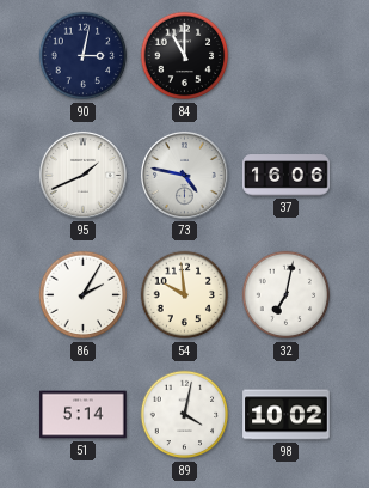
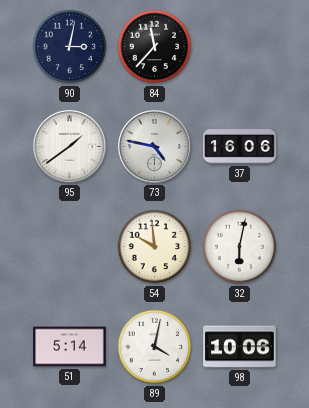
84: 11:00 -> 11:37
95: 1:41 -> 1:39
86: 2:05 -> none
32: 7:02 -> 6:02
98: 10:02 -> 10:06
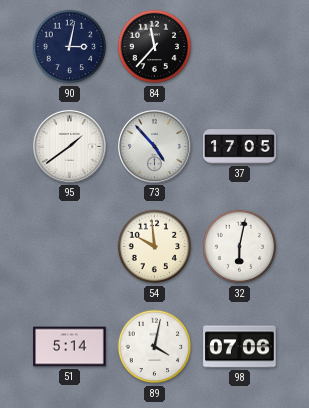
73: 4:47 -> 4:53
37: 16:06 -> 17:05
98: 10:06 -> 07:06
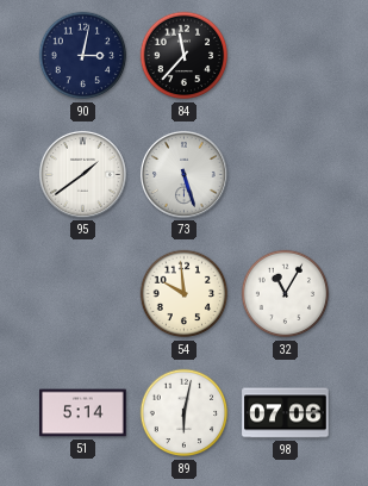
73: 4:53 -> 5:27
37: 17:05 -> none
32: 6:02 -> 11:05
89: 4:02 -> 6:02
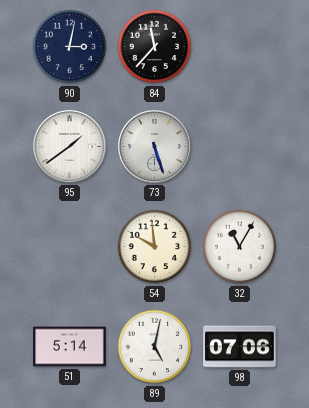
89: 6:02 -> 5:02
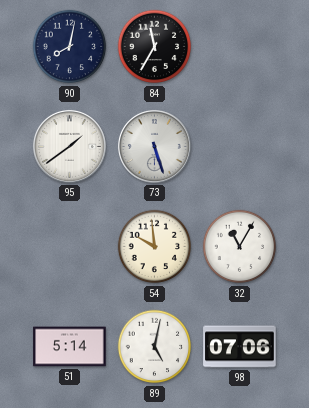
90: 3:02 -> 8:02
84: 11:37 -> 11:35
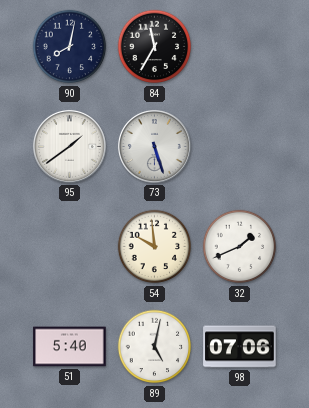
32: 11:05 -> 1:41
51: 5:14 -> 5:40
